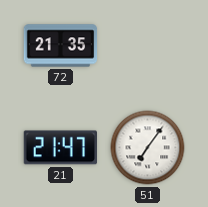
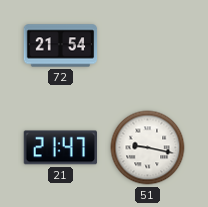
72: 21:35 -> 21:54
51: 7:06 -> 9:17
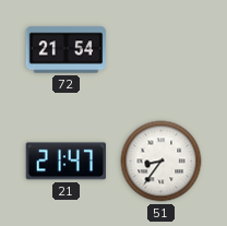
51: 9:17 -> 8:36
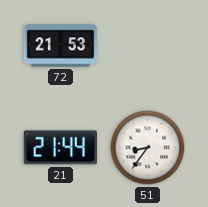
72: 21:54 -> 21:53
21: 21:47 -> 21:44
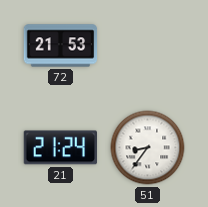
21: 21:44 -> 21:24
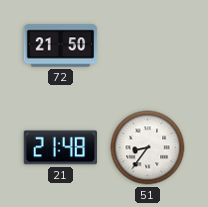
72: 21:53 -> 21:50
21: 21:24 -> 21:48
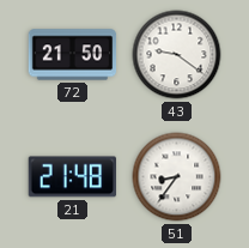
43: none -> 9:21
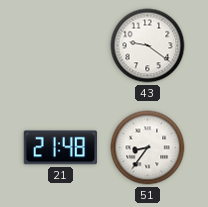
72: 21:50 -> none
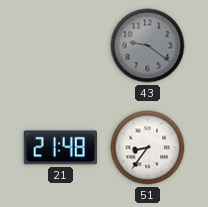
43 dial: white -> grey
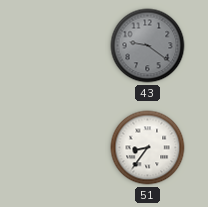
21: 21:48 -> none
